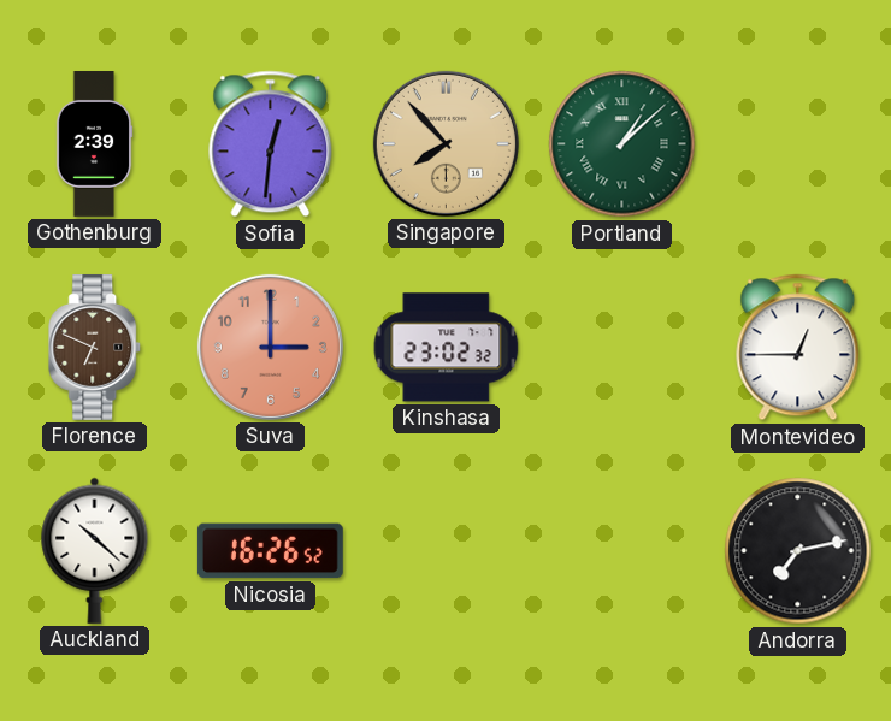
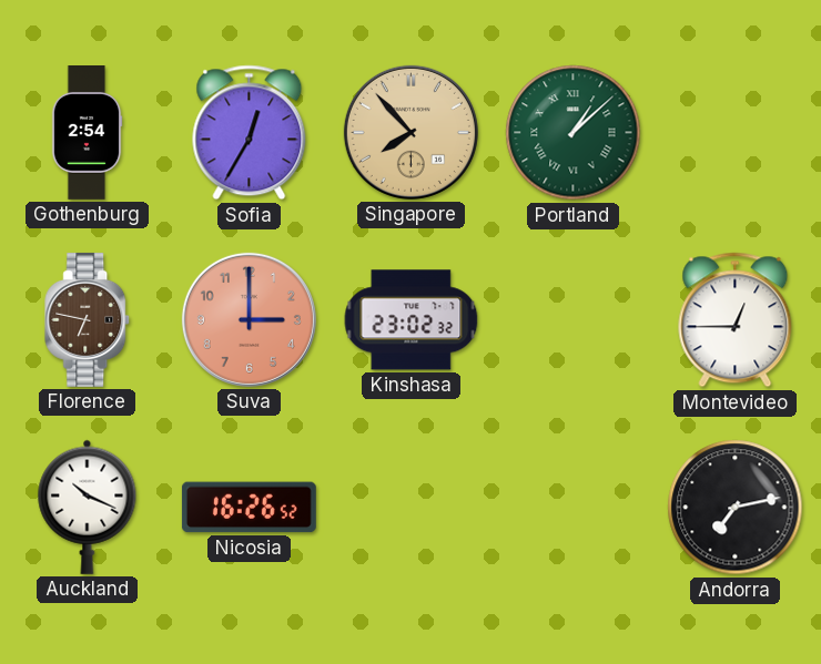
Gothenburg: 2:39 -> 2:54
Sofia: 12:31 -> 12:35
Florence: 6:49 -> 6:47
Auckland: 10:22 -> 10:19
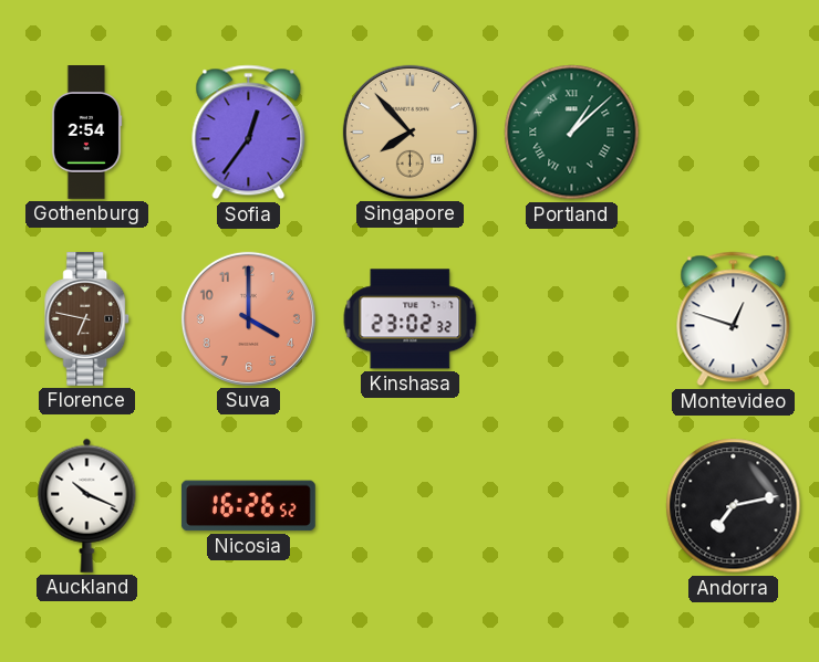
Sofia: 12:35 -> 12:36
Suva: 3:00 -> 4:00
Montevideo: 12:45 -> 12:48
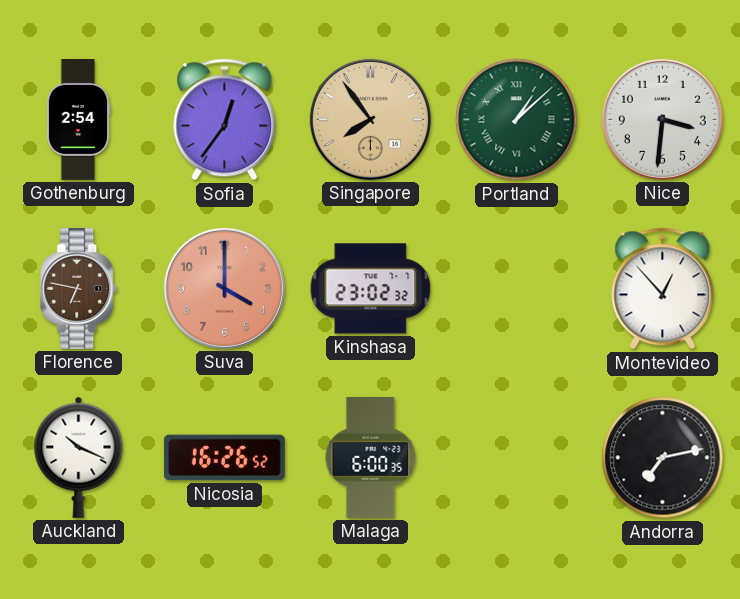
Singapore: 7:53 -> 7:54
Nice: none -> 3:31
Montevideo: 12:48 -> 12:53
Malaga: none -> 6:00
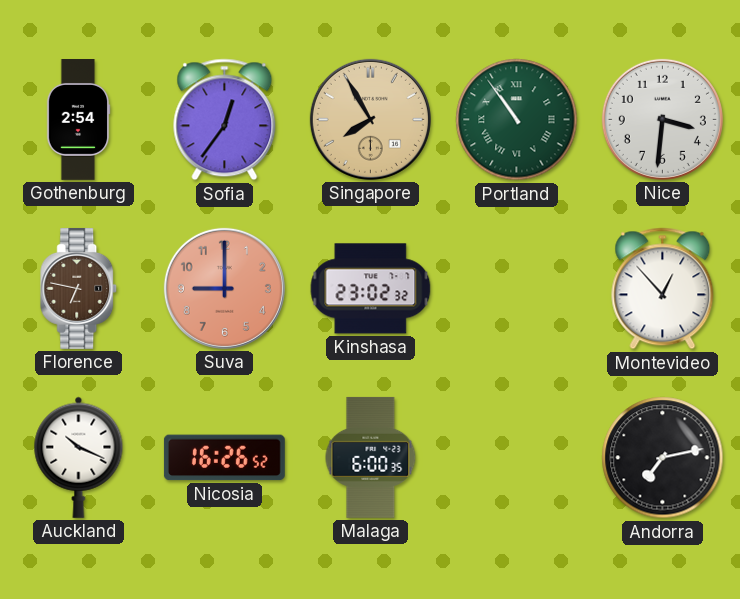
Singapore: 7:54 -> 7:55
Portland: 1:08 -> 10:54
Suva: 4:00 -> 9:00
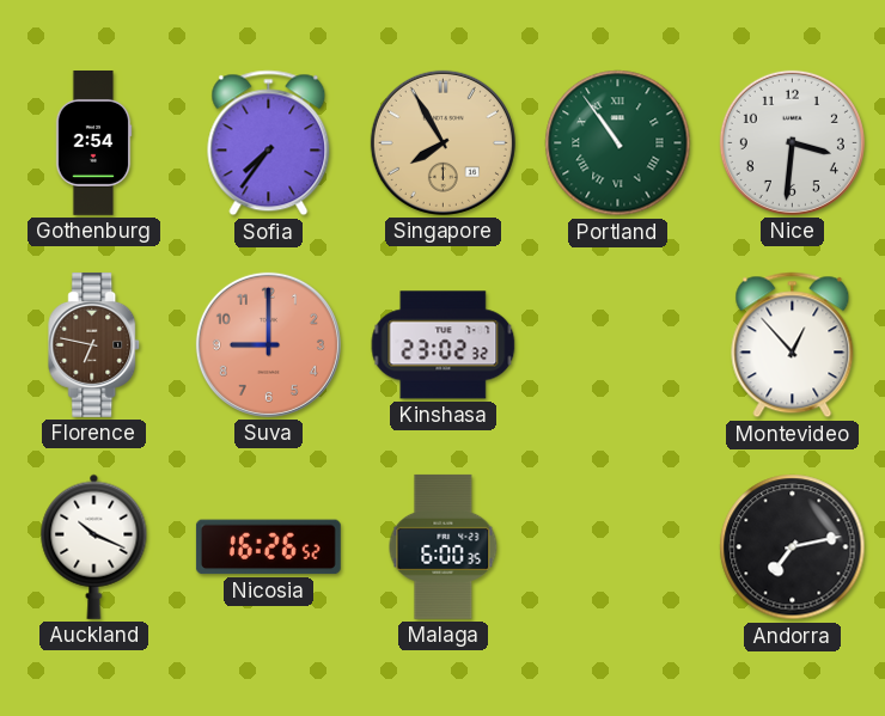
Sofia: 12:36 -> 7:36
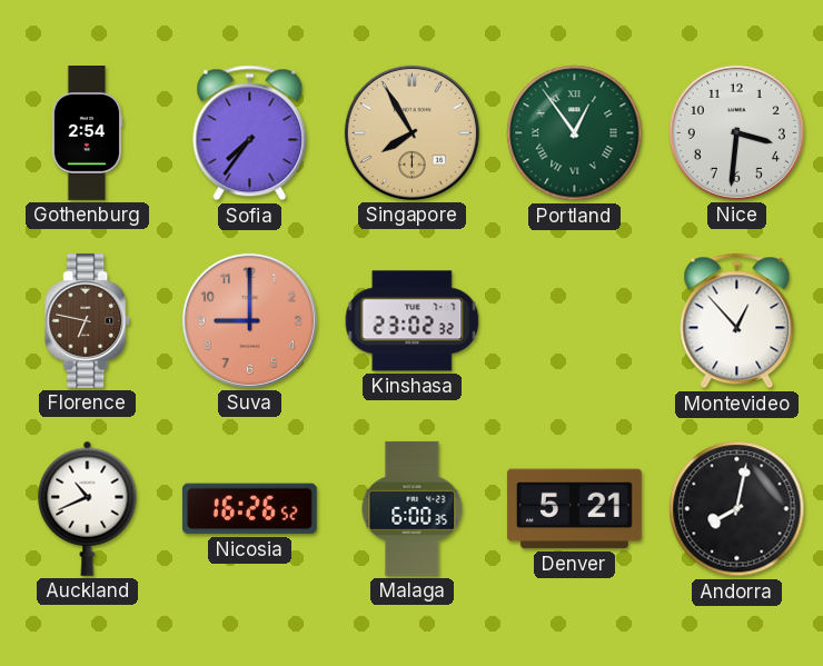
Portland: 10:54 -> 12:54
Auckland: 10:19 -> 10:41
Denver: none -> 5:21
Andorra: 7:13 -> 8:02
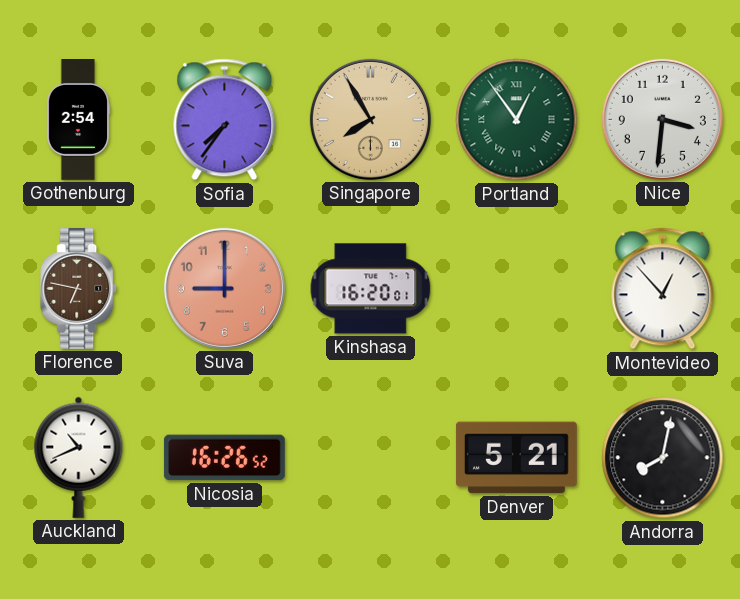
Kinshasa: 23:02 -> 16:20
Malaga: 6:00 -> none
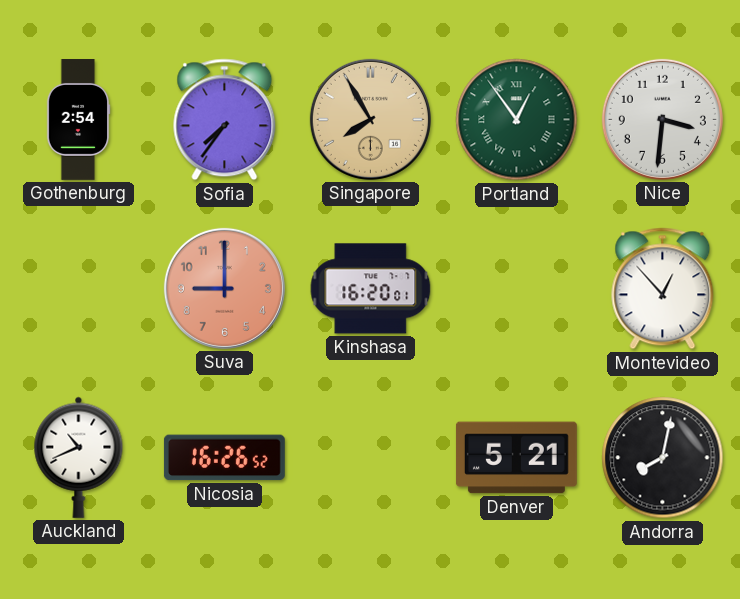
Florence: 6:47 -> none
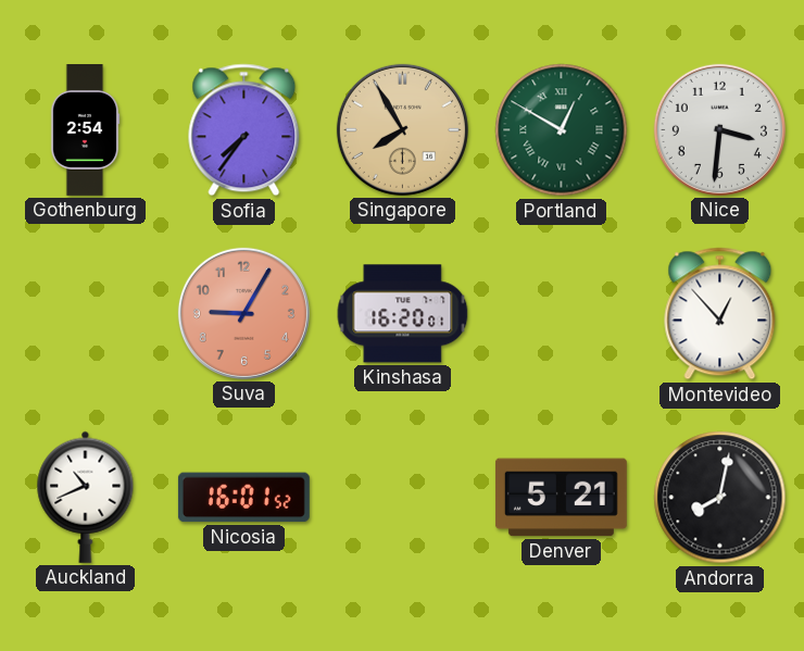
Portland: 12:54 -> 12:50
Suva: 9:00 -> 9:05
Nicosia: 16:26 -> 16:01
